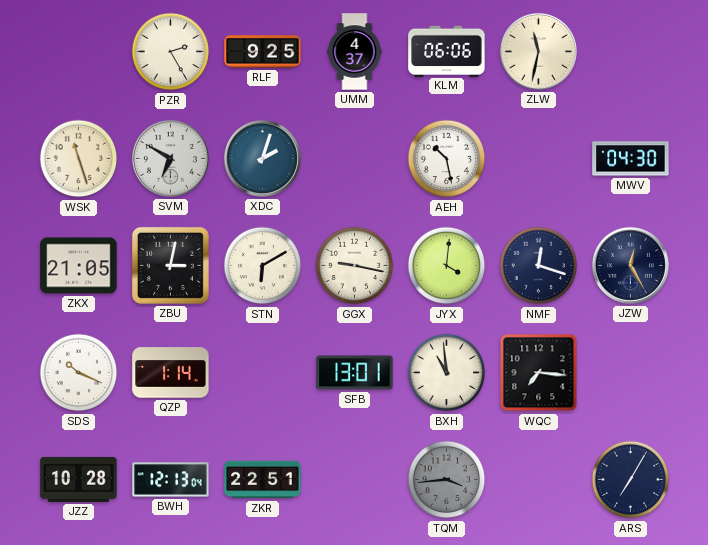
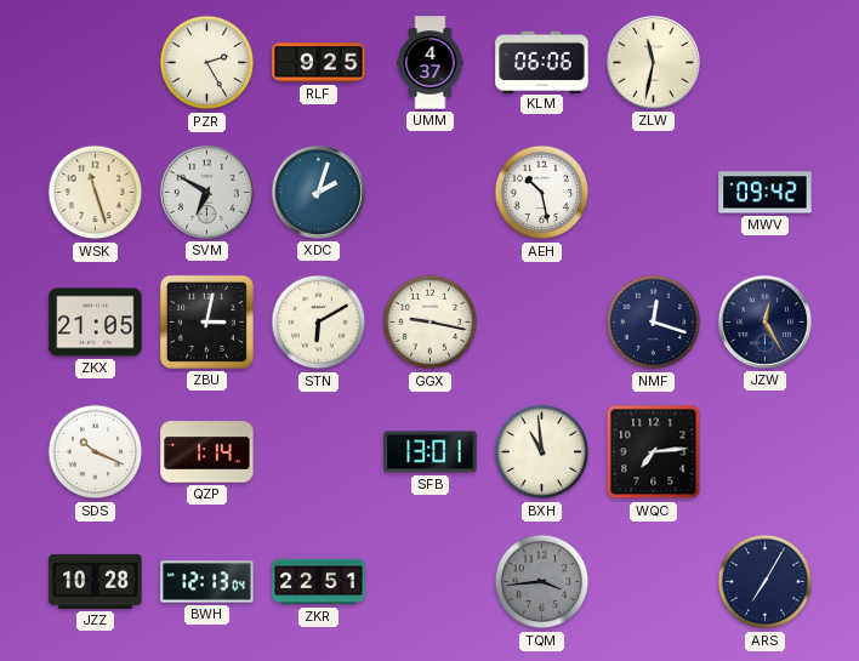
MWV: 04:30 -> 09:42
JYX: 4:01 -> none
WQC: 7:16 -> 7:14
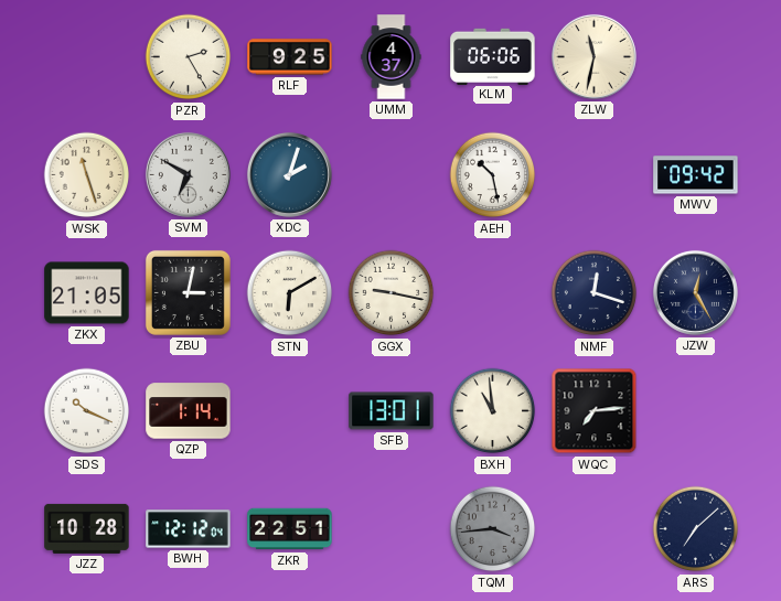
BWH: 12:13 -> 12:12
ARS: 7:05 -> 7:08
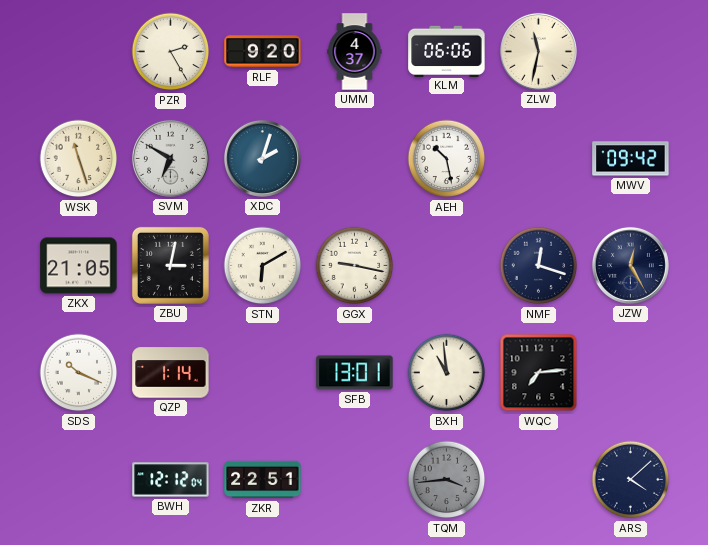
RLF: 9:25 -> 9:20
JZZ: 10:28 -> none
ARS: 7:08 -> 4:08
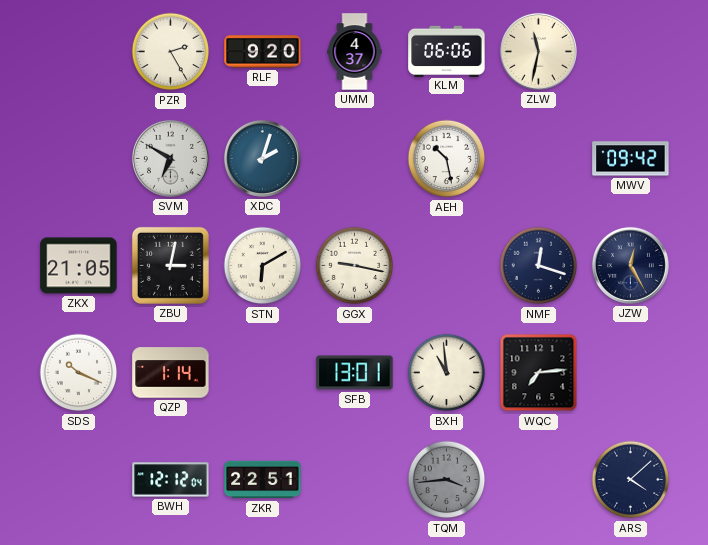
WSK: 11:27 -> none
